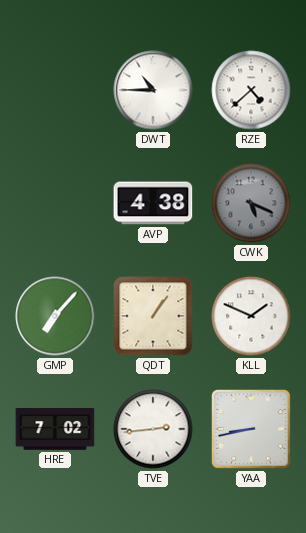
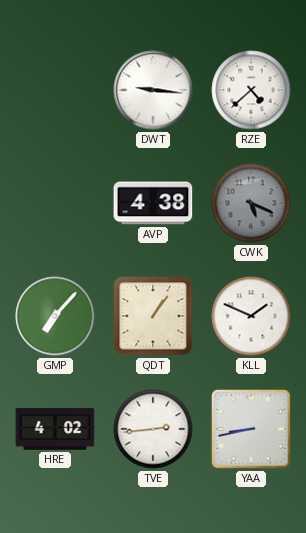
DWT: 10:45 -> 9:16
HRE: 7:02 -> 4:02
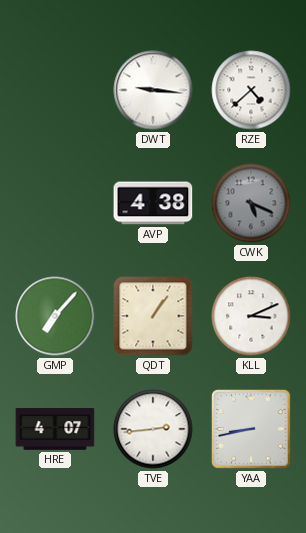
KLL: 1:49 -> 3:11
HRE: 4:02 -> 4:07
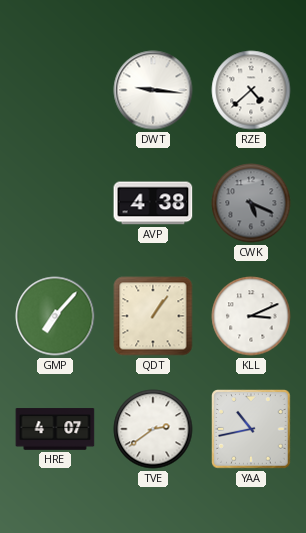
TVE: 2:44 -> 2:39
YAA: 8:43 -> 10:43
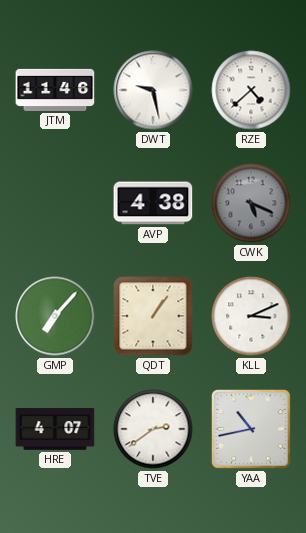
JTM: none -> 11:46
DWT: 9:16 -> 9:28
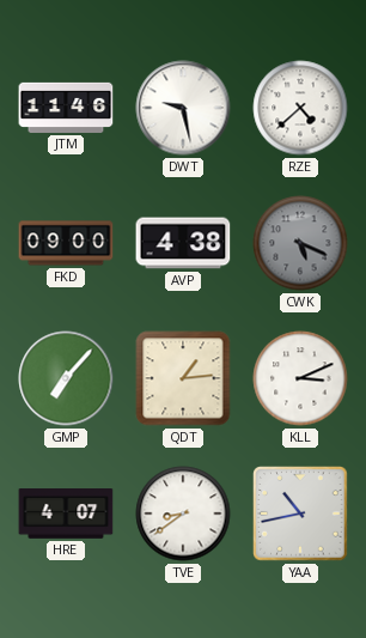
FKD: none -> 09:00
QDT: 1:06 -> 1:14
TVE: 2:39 -> 8:39
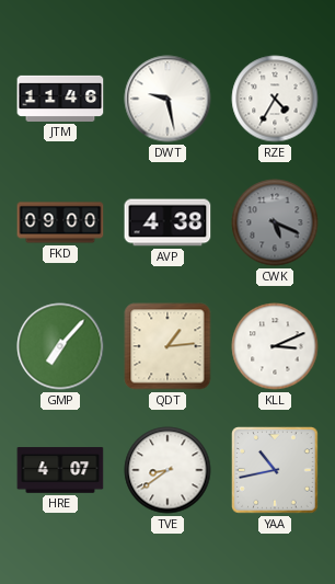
RZE: 4:38 -> 4:35
